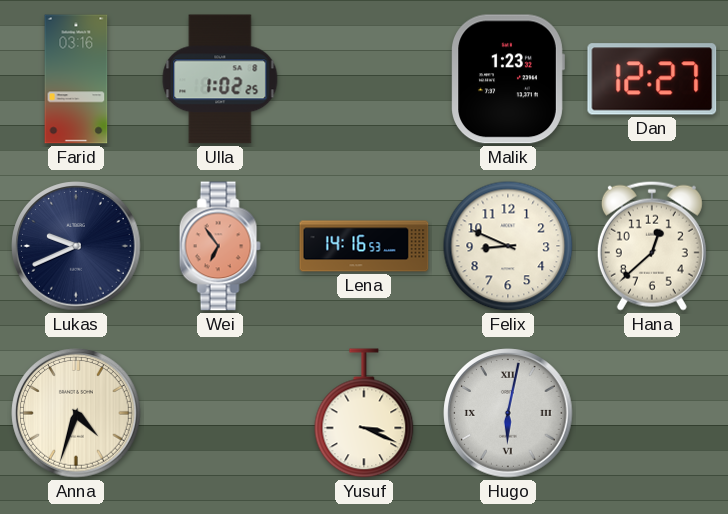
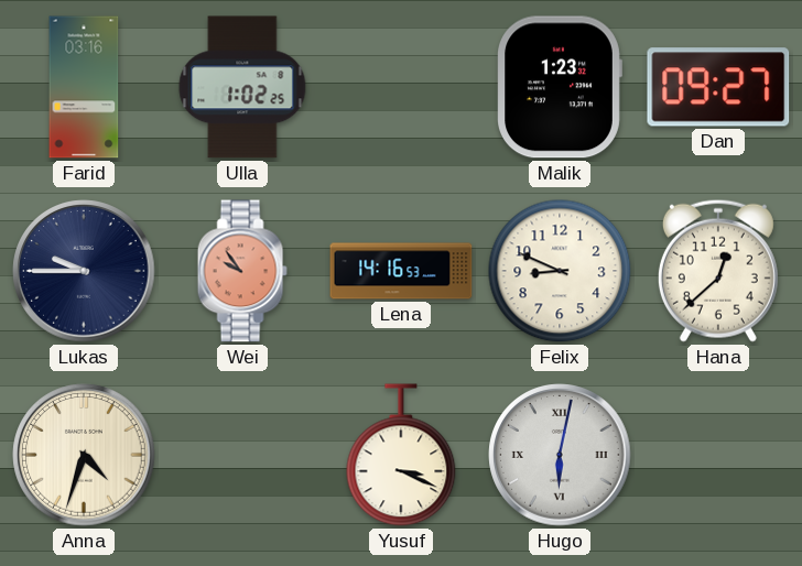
Dan: 12:27 -> 09:27
Lukas: 9:41 -> 9:45
Wei: 6:54 -> 9:54
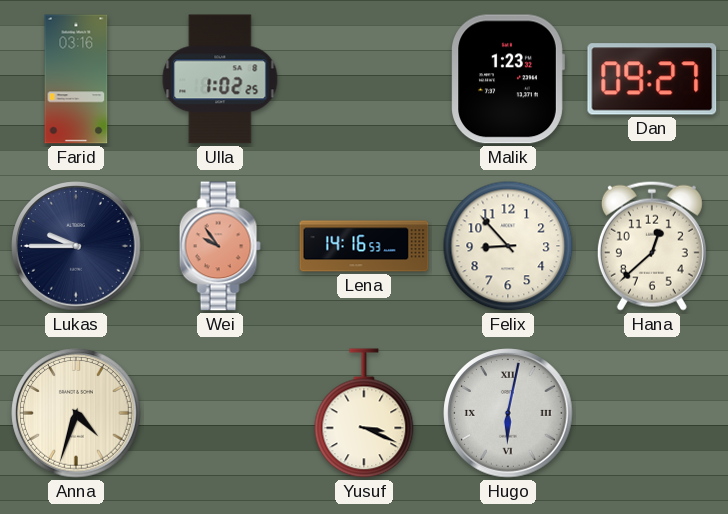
Felix: 8:49 -> 8:53
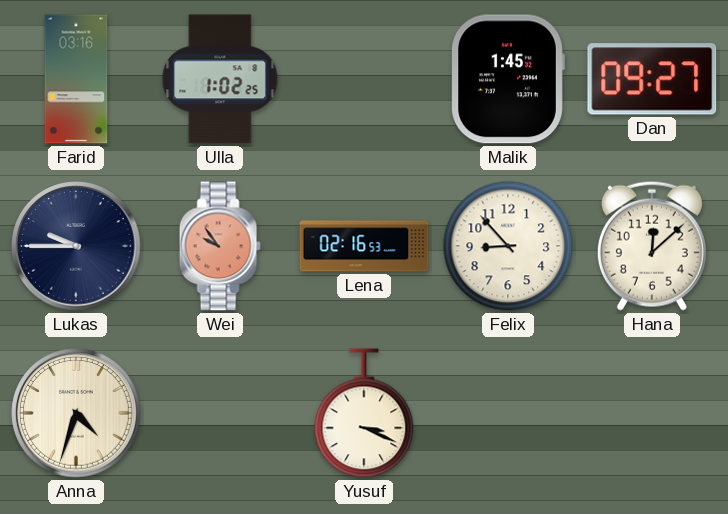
Malik: 1:23 -> 1:45
Lena: 14:16 -> 02:16
Hana: 12:38 -> 12:08
Hugo: 6:02 -> none
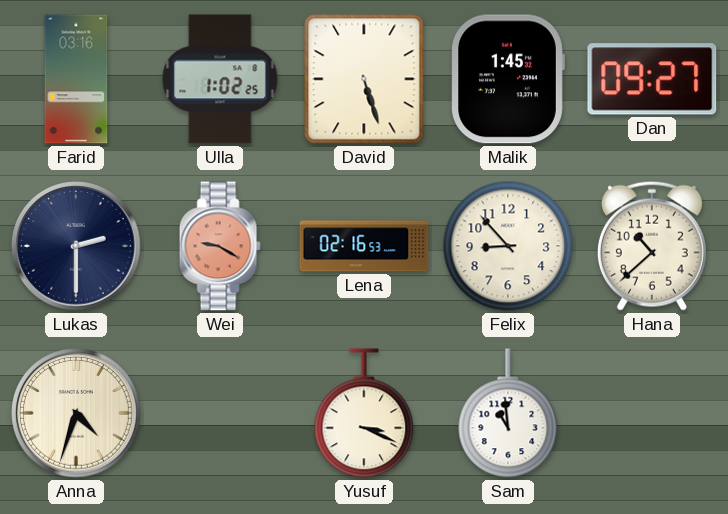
David: none -> 5:27
Lukas: 9:45 -> 2:30
Wei: 9:54 -> 9:20
Hana: 12:08 -> 10:38
Sam: none -> 10:59
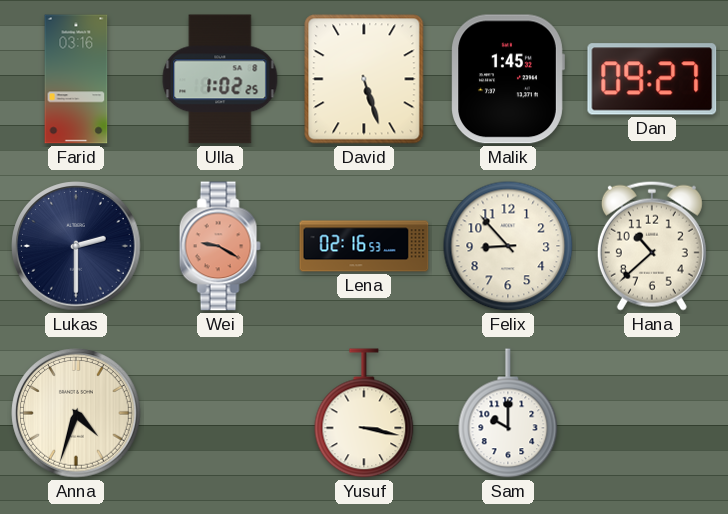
Yusuf: 3:19 -> 3:17
Sam: 10:59 -> 10:00
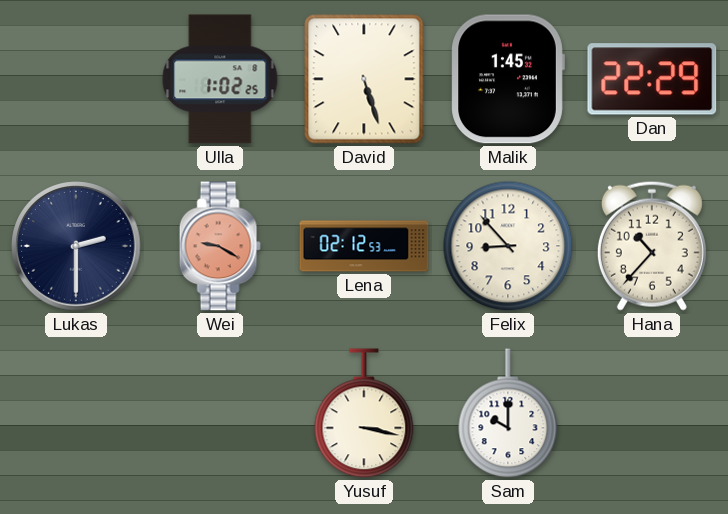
Farid: 03:16 -> none
Dan: 09:27 -> 22:29
Lena: 02:16 -> 02:12
Hana: 10:38 -> 10:37
Anna: 4:33 -> none
